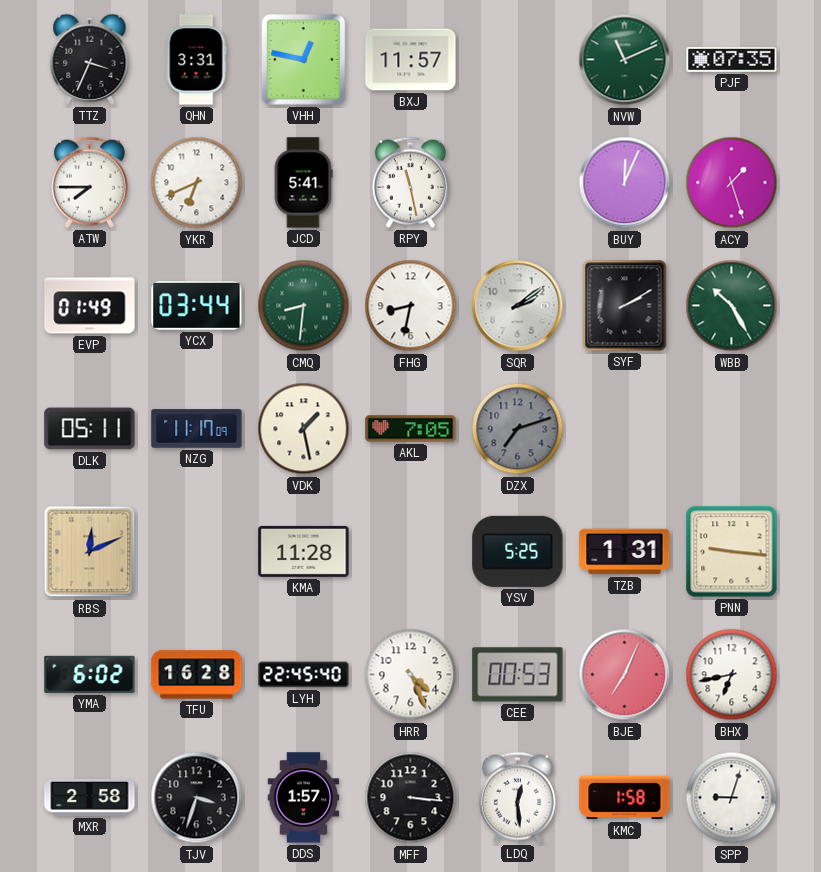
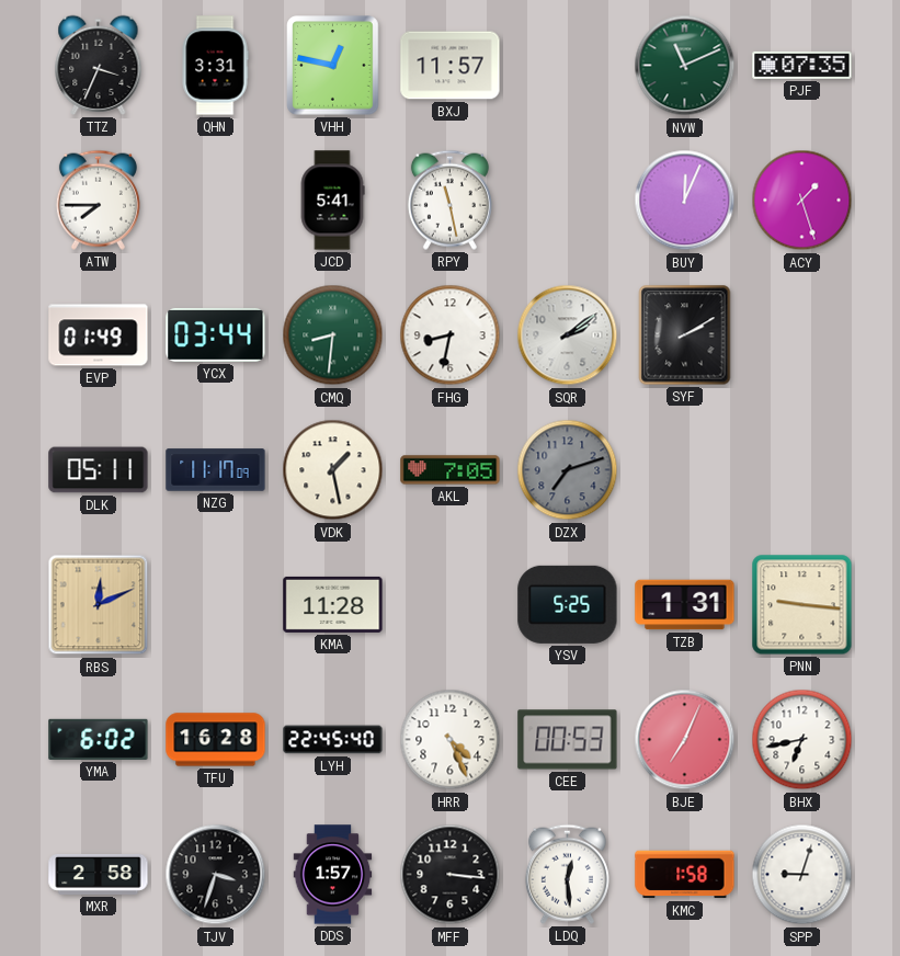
YKR: 6:41 -> none
WBB: 10:25 -> none
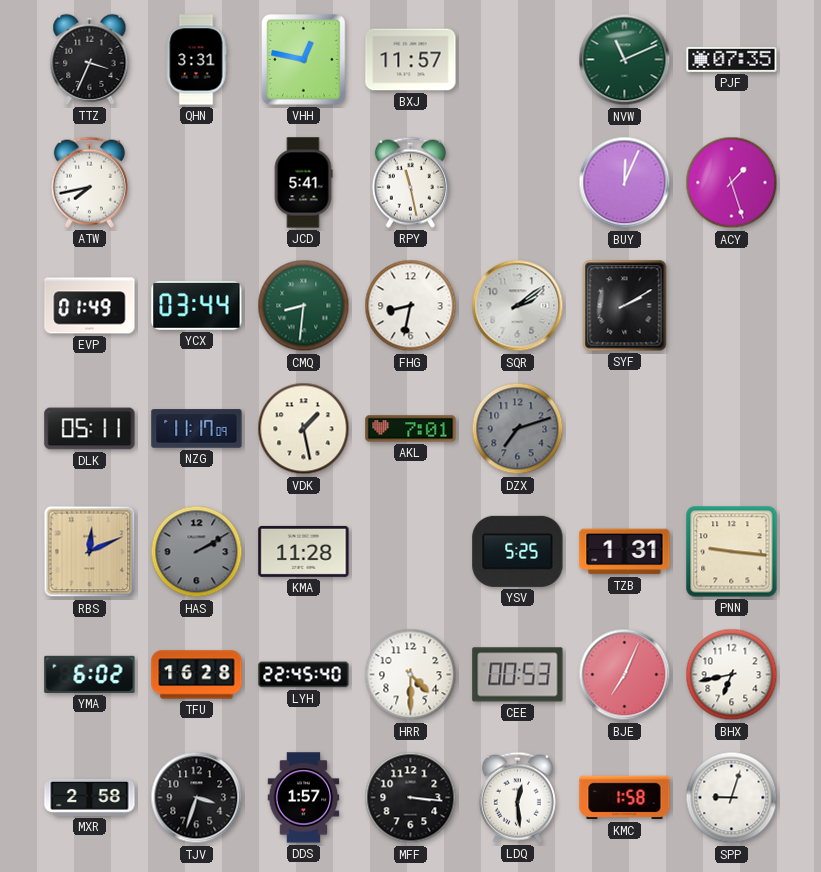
ATW: 7:45 -> 7:43
AKL: 7:05 -> 7:01
HAS: none -> 2:10
HRR: 4:26 -> 4:30
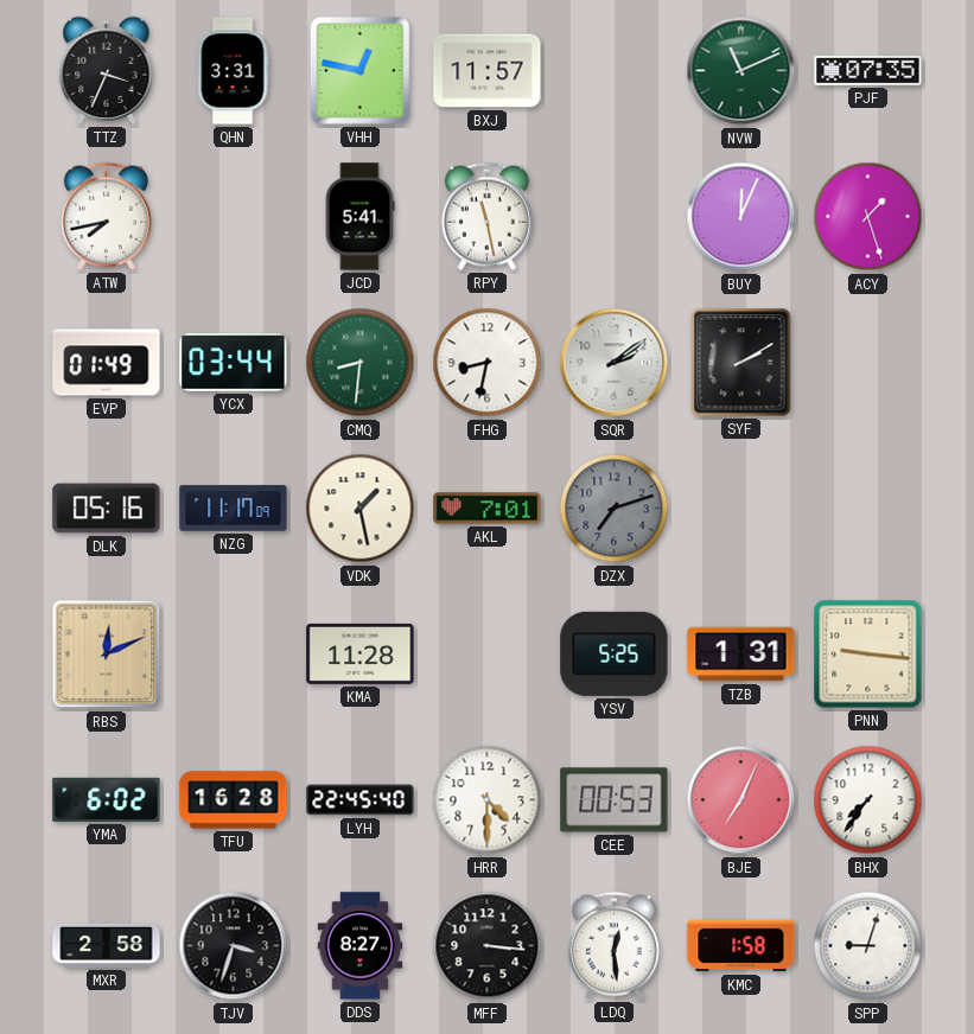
DLK: 05:11 -> 05:16
HAS: 2:10 -> none
BHX: 6:43 -> 7:36
DDS: 1:57 -> 8:27
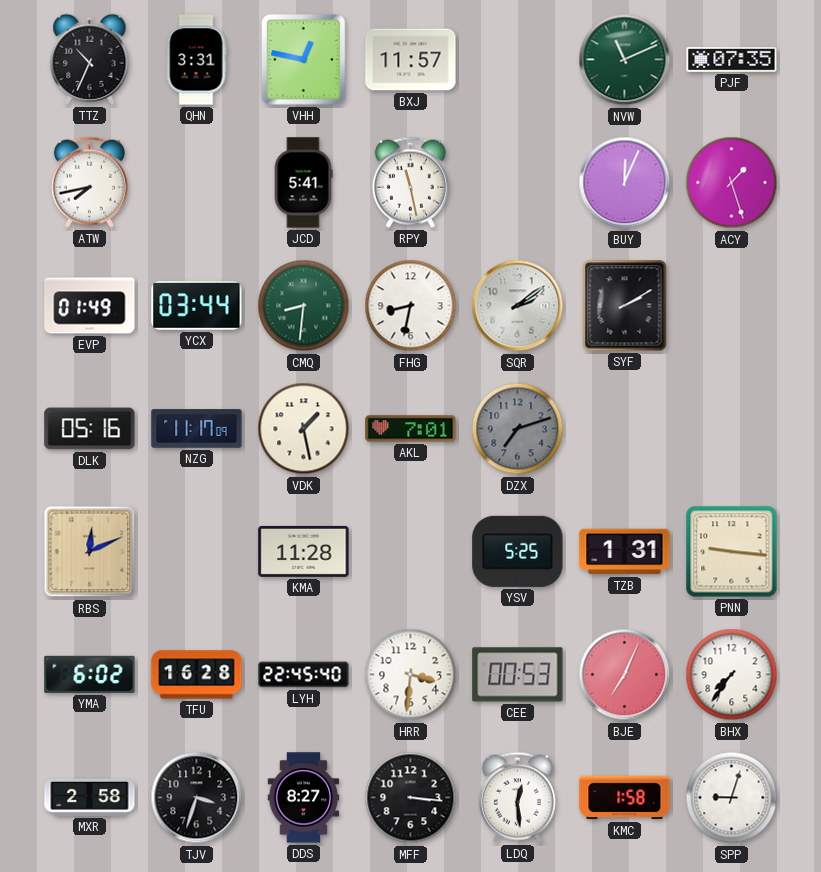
TTZ: 3:34 -> 10:34
HRR: 4:30 -> 3:31
